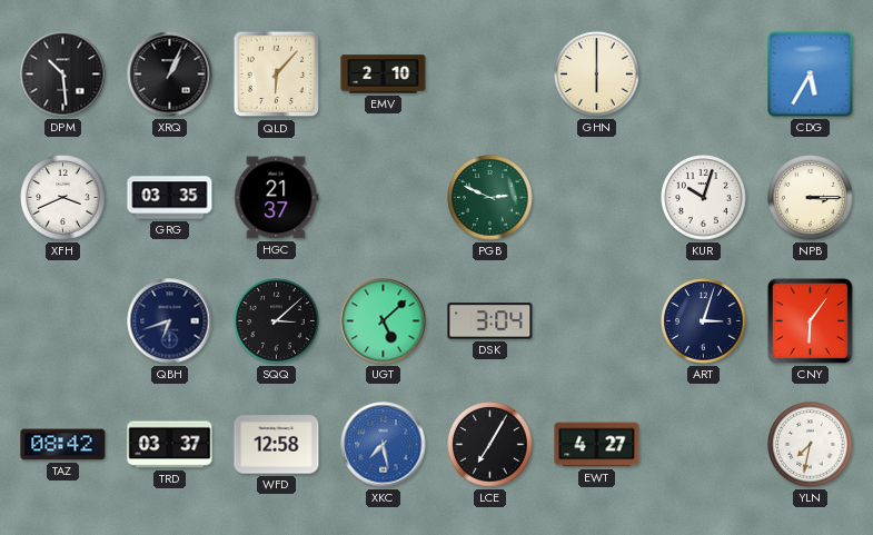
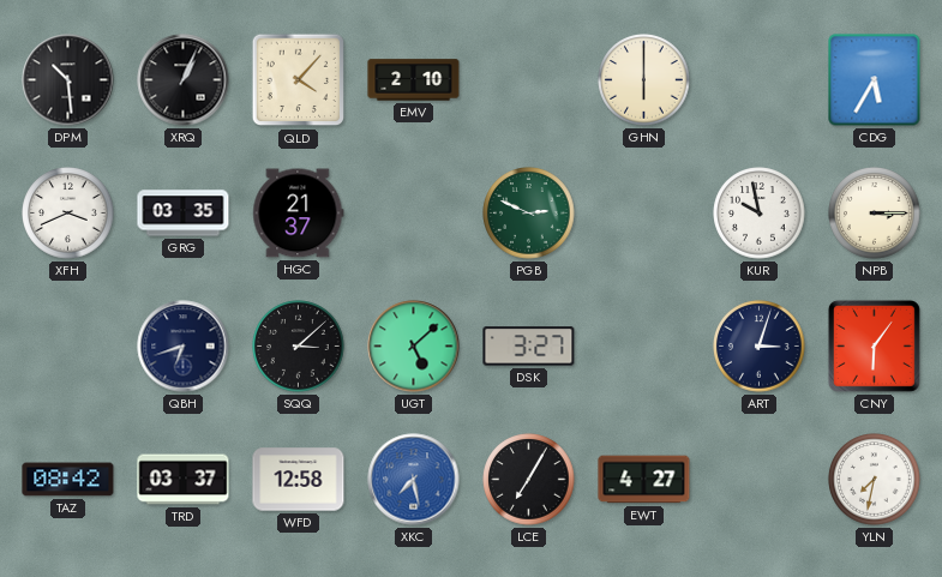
QLD: 6:07 -> 4:07
KUR: 10:03 -> 9:58
DSK: 3:04 -> 3:27
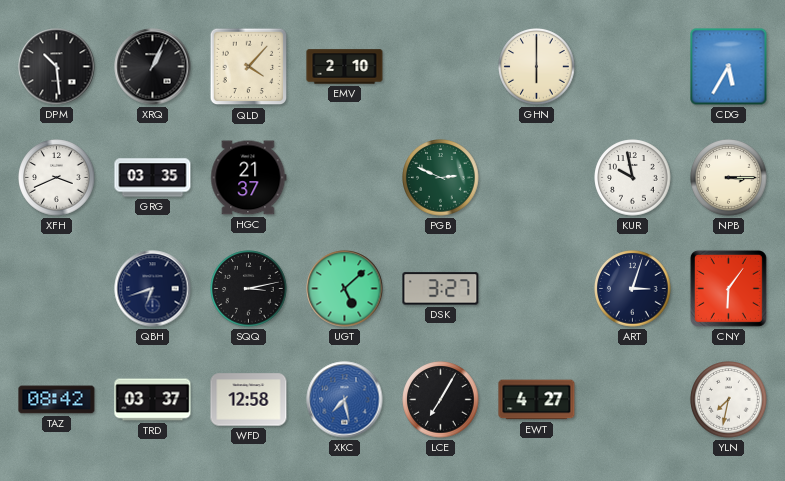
SQQ: 3:08 -> 3:13
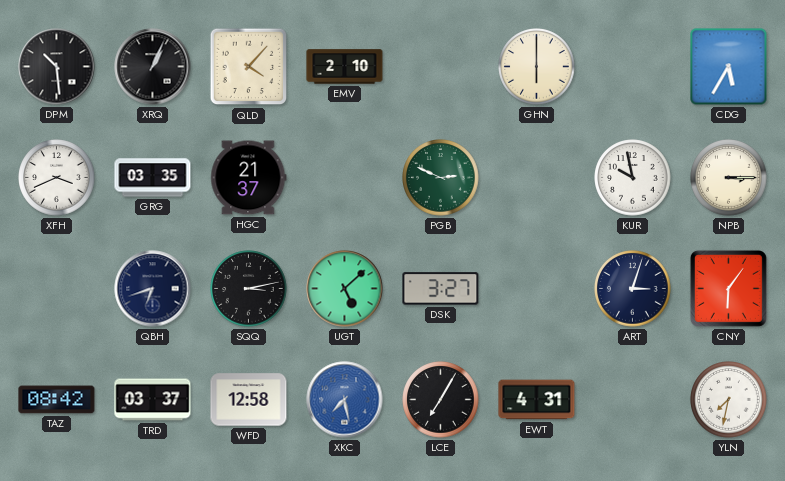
EWT: 4:27 -> 4:31
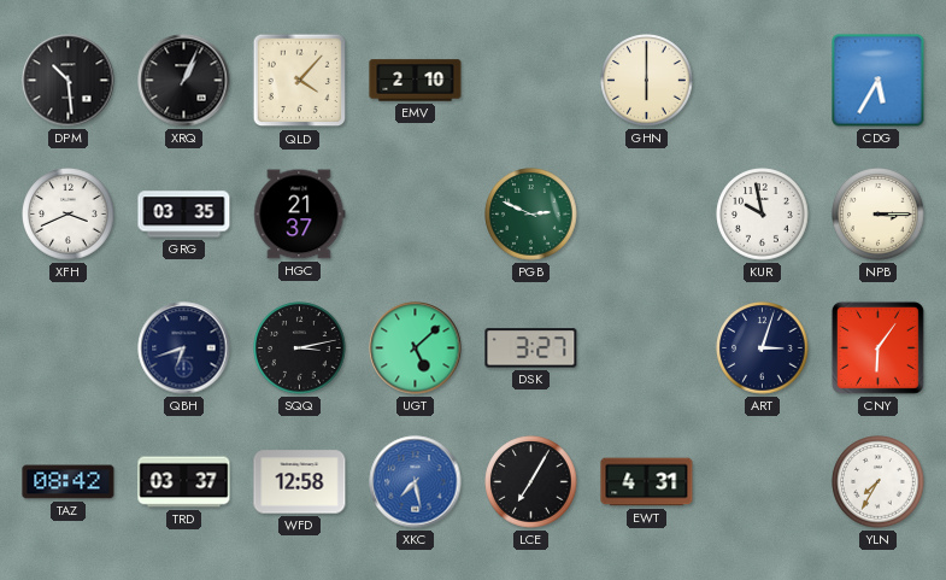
YLN: 7:32 -> 7:35
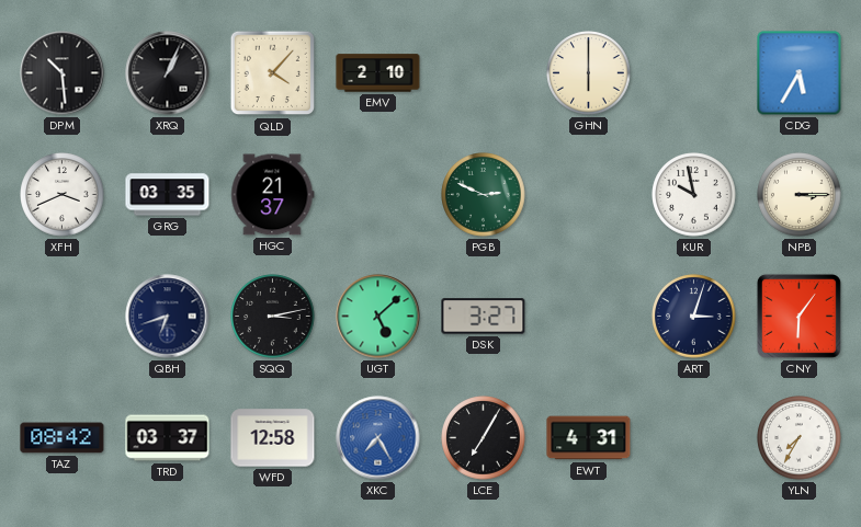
XKC: 7:28 -> 7:25
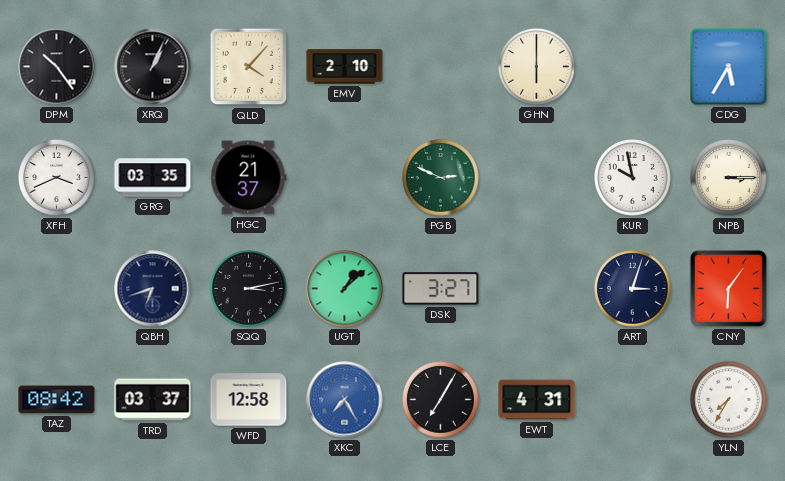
DPM: 10:29 -> 10:24
UGT: 5:08 -> 1:08
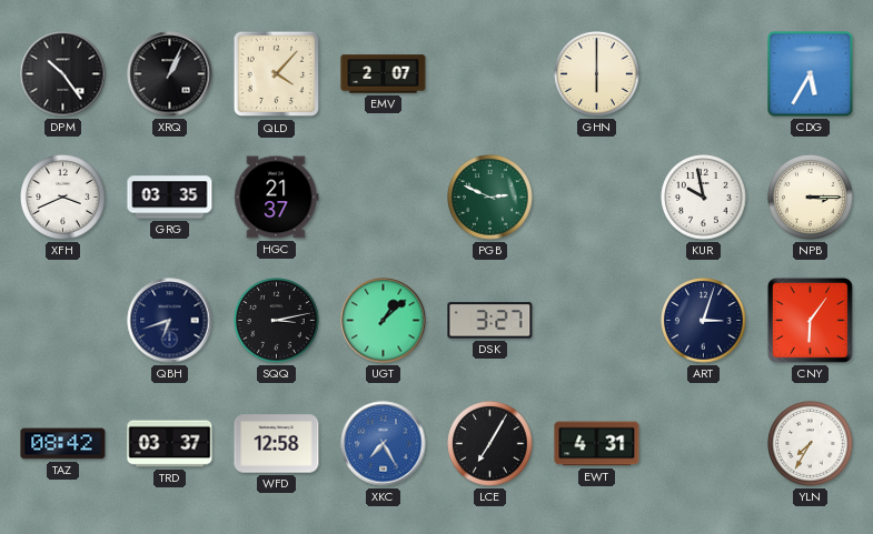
EMV: 2:10 -> 2:07
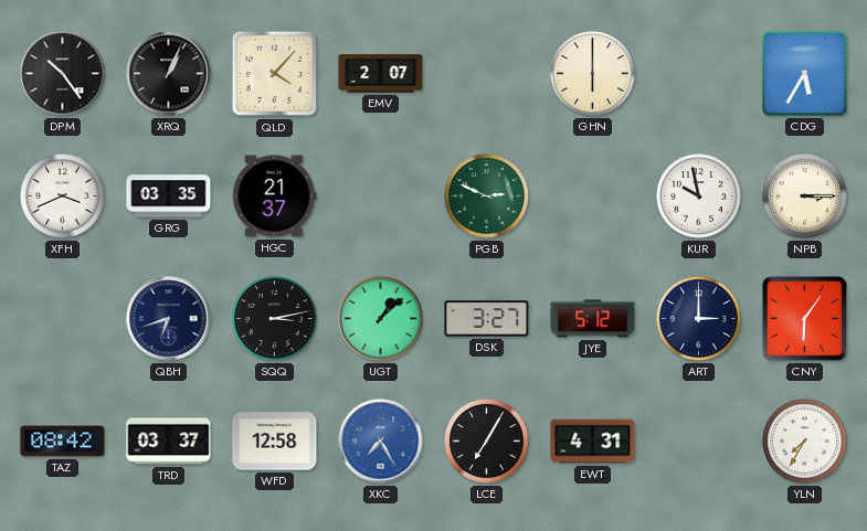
JYE: none -> 5:12
ART: 3:03 -> 3:00
